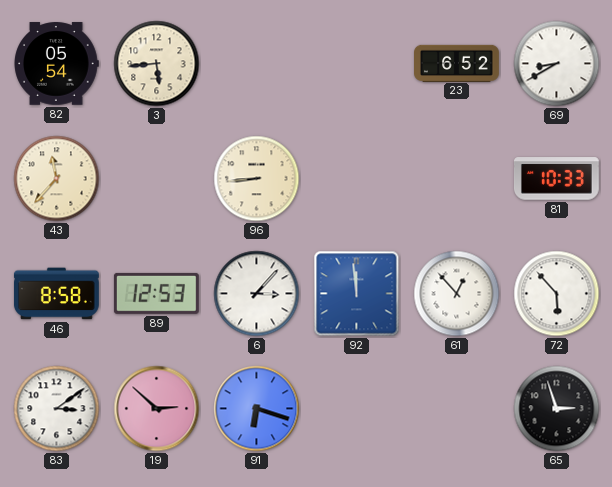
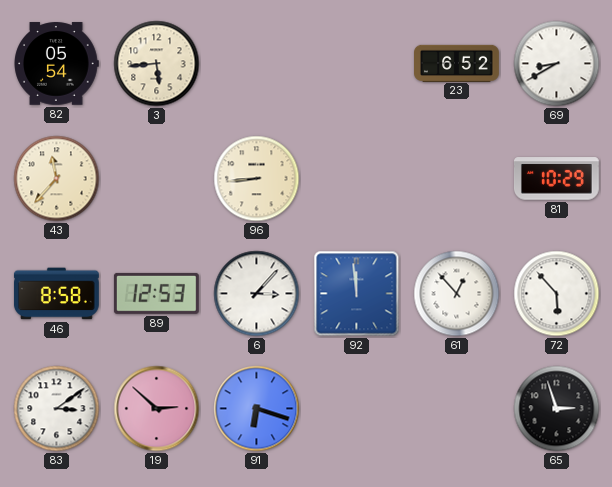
81: 10:33 -> 10:29
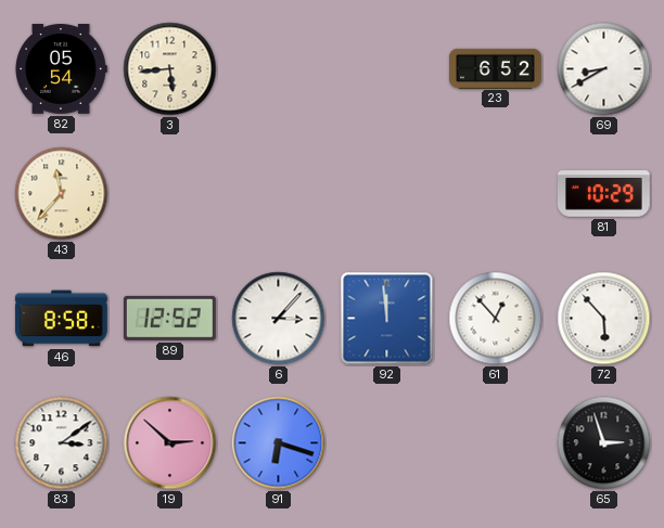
96: 8:44 -> none
89: 12:53 -> 12:52
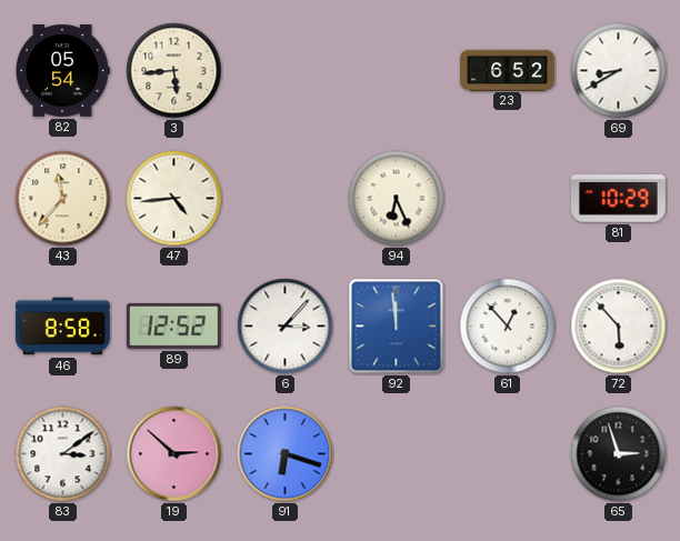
47: none -> 4:44
94: none -> 6:26
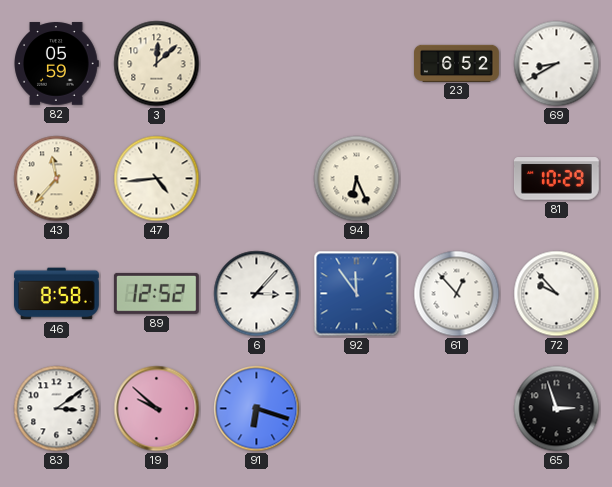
82: 05:54 -> 05:59
3: 5:44 -> 12:08
92: 11:59 -> 11:54
72: 5:53 -> 9:53
19: 2:52 -> 9:52
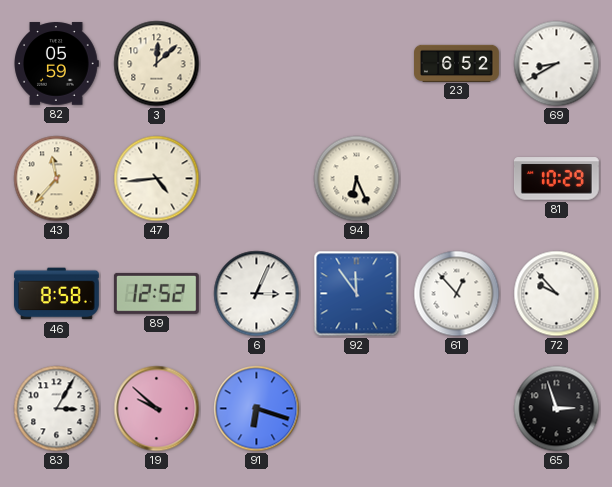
6: 3:07 -> 3:04
83: 3:09 -> 3:05
